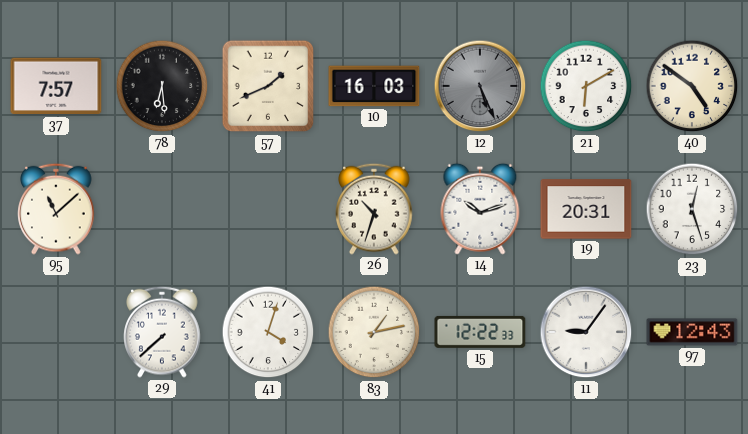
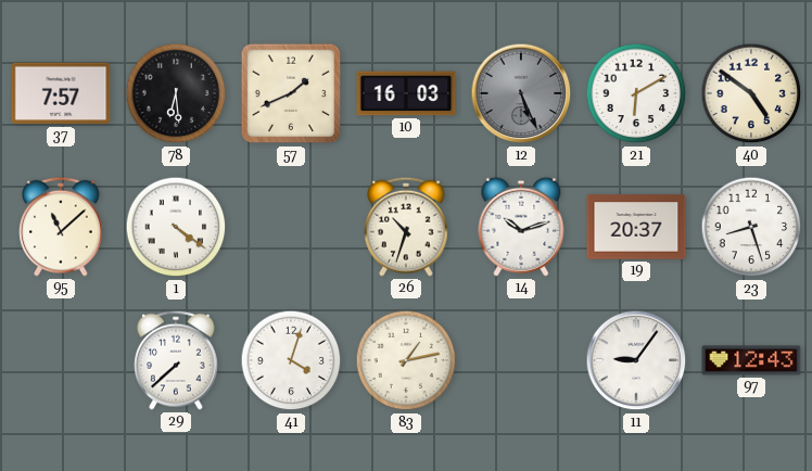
1: none -> 4:21
19: 20:31 -> 20:37
23: 12:27 -> 8:27
15: 12:22 -> none
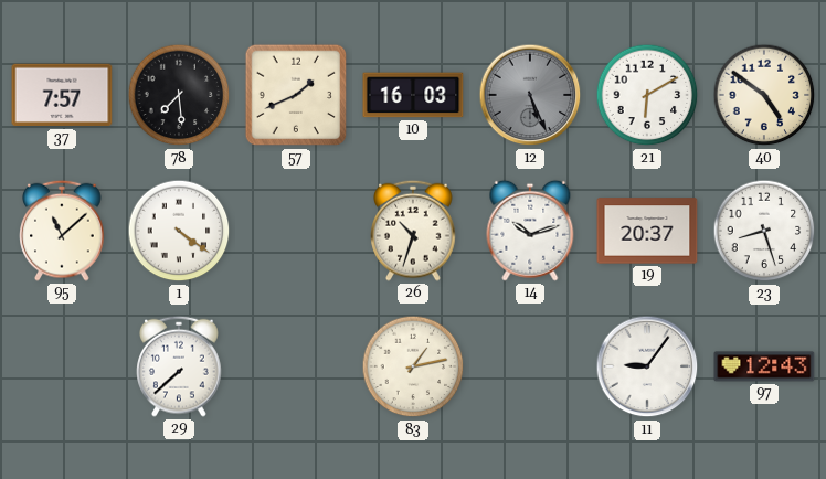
78: 6:29 -> 7:29
41: 4:03 -> none
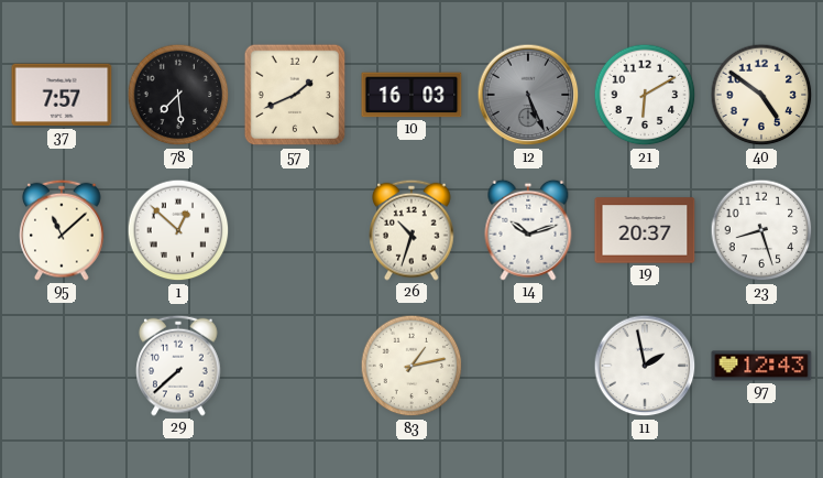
1: 4:21 -> 12:52
11: 9:06 -> 1:58
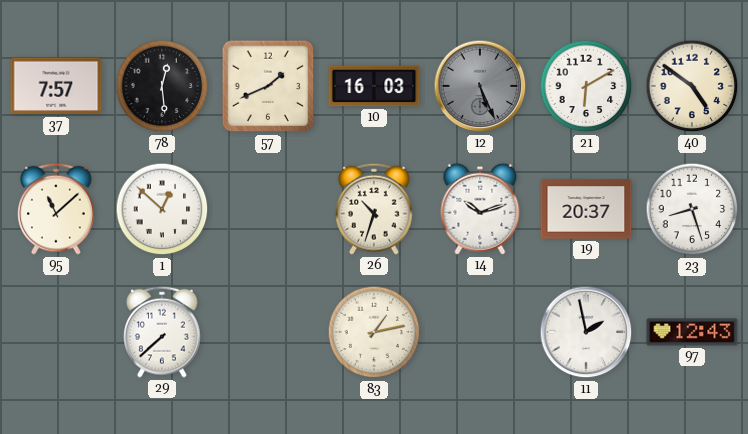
78: 7:29 -> 12:29
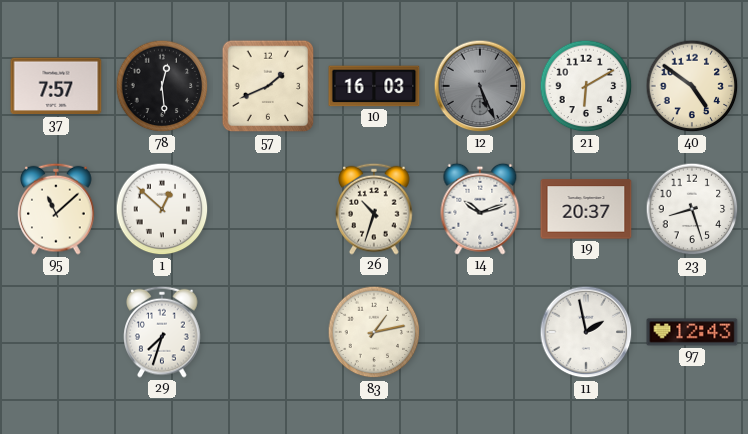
29: 7:38 -> 7:33
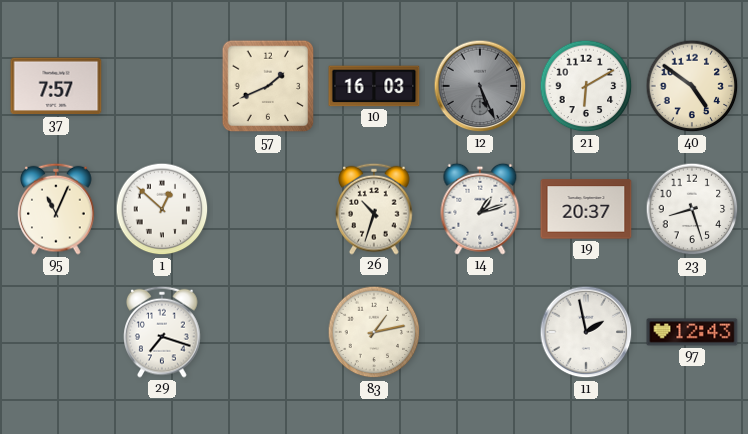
78: 12:29 -> none
95: 11:08 -> 11:04
14: 10:12 -> 1:12
29: 7:33 -> 7:18
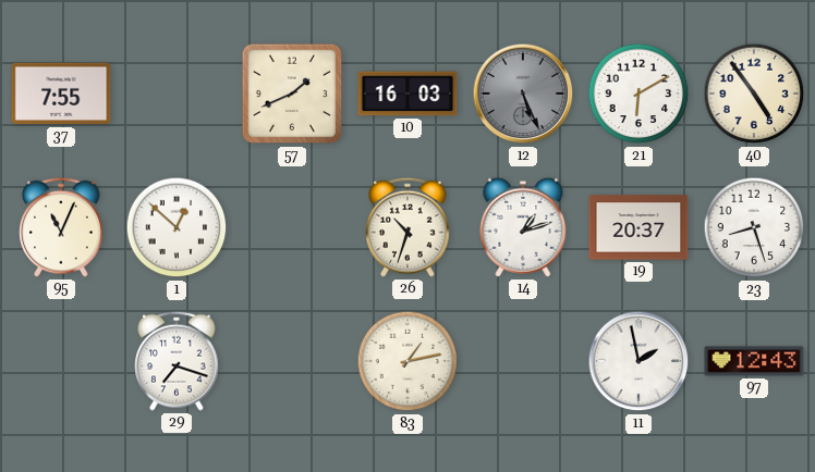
37: 7:57 -> 7:55
40: 4:51 -> 4:54
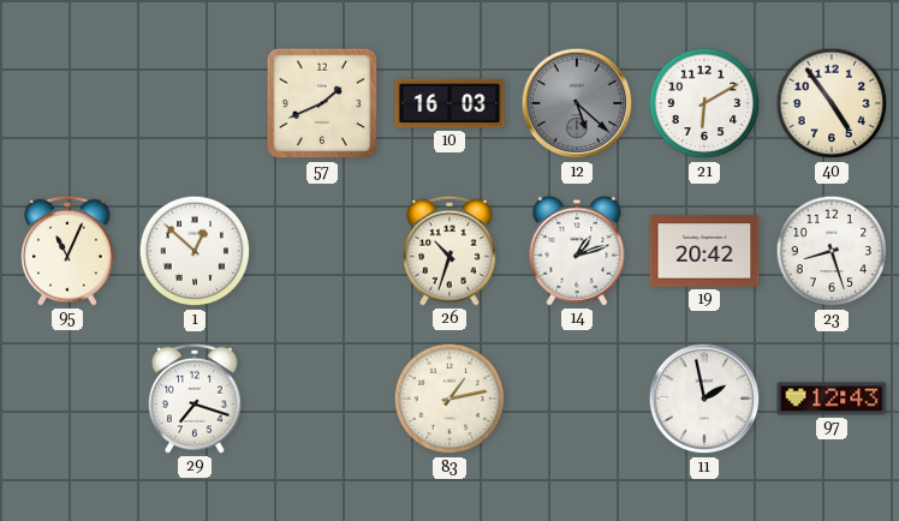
37: 7:55 -> none
12: 5:26 -> 5:22
19: 20:37 -> 20:42
